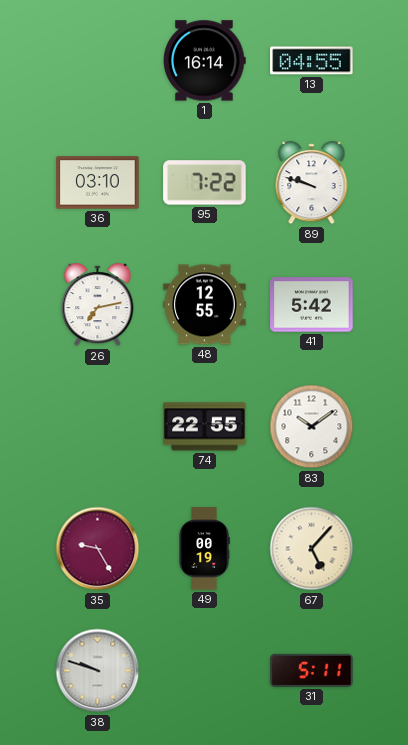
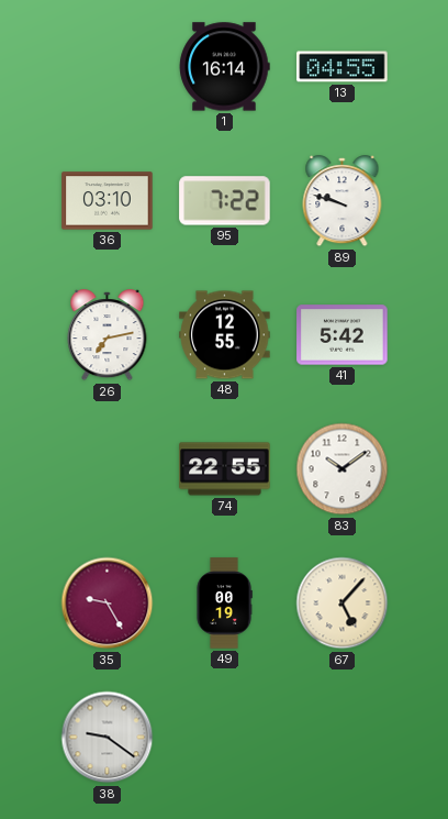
38: 9:48 -> 9:21
31: 5:11 -> none
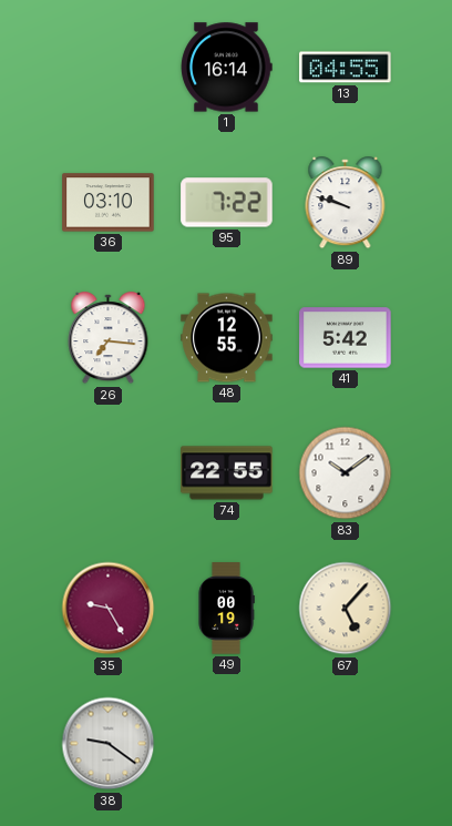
26: 7:13 -> 7:16
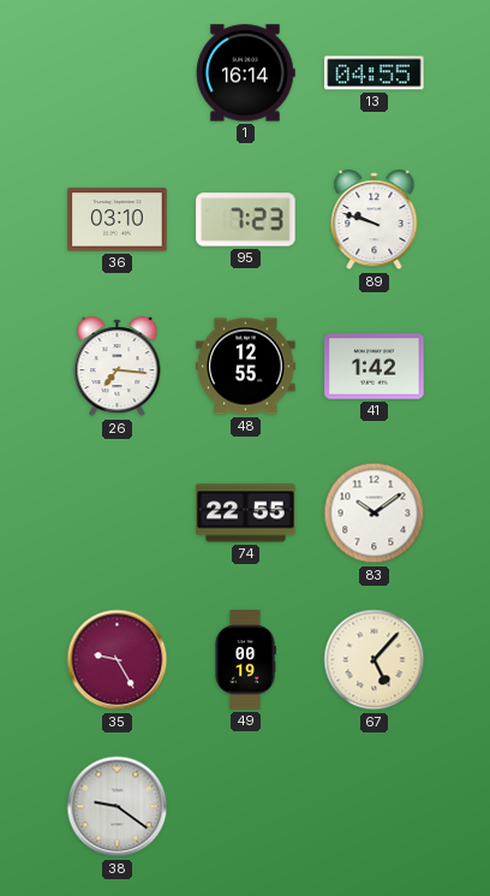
95: 7:22 -> 7:23
41: 5:42 -> 1:42
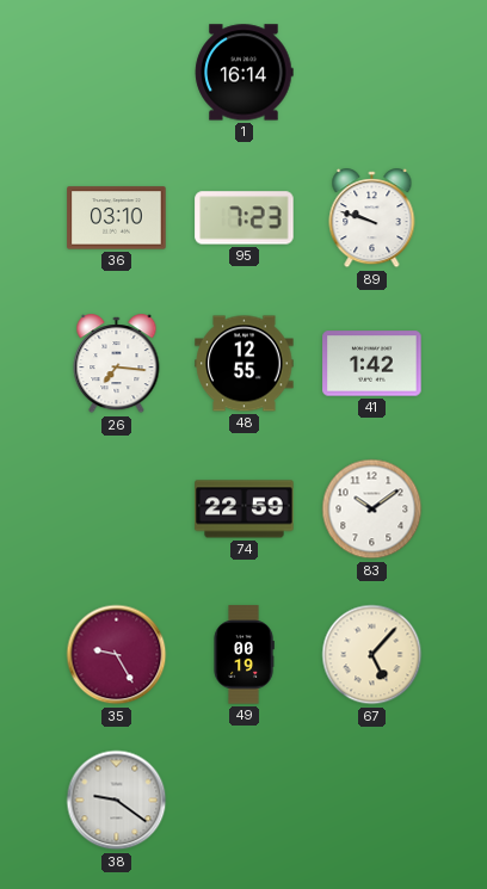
13: 04:55 -> none
74: 22:55 -> 22:59
